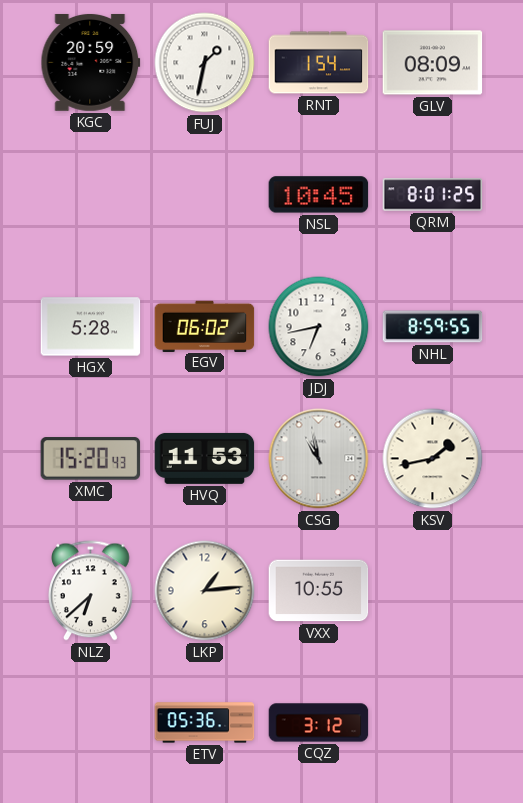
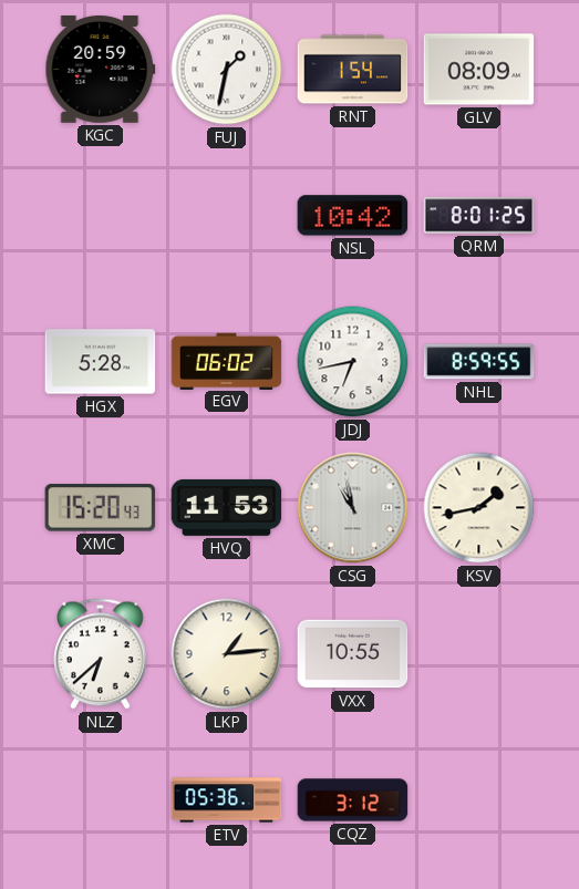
NSL: 10:45 -> 10:42
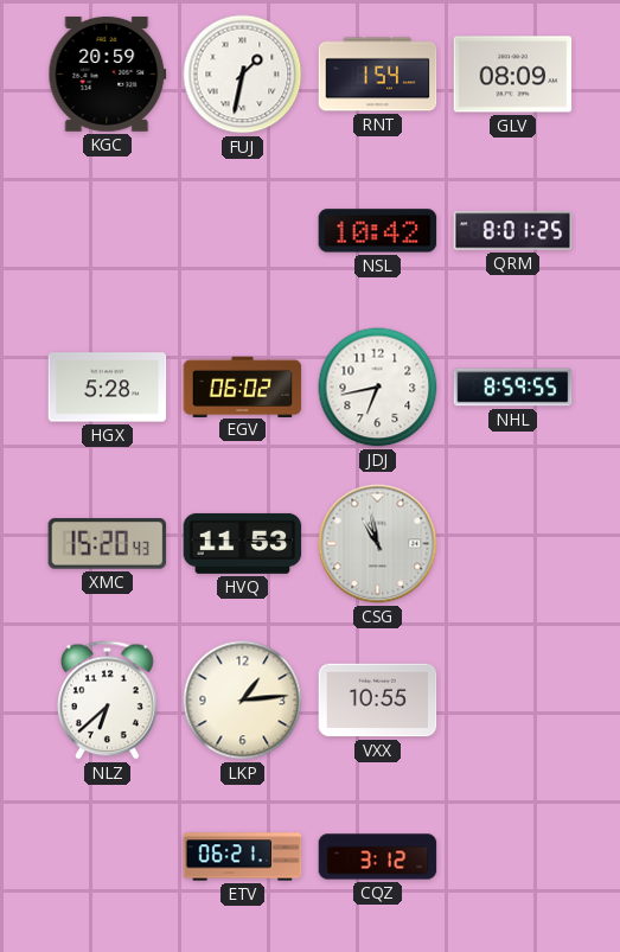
KSV: 1:43 -> none
ETV: 05:36 -> 06:21
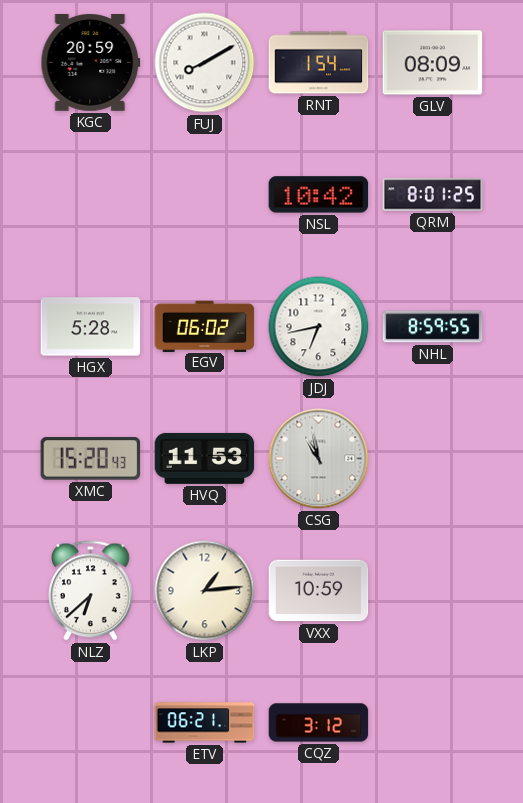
FUJ: 1:32 -> 8:10
VXX: 10:55 -> 10:59
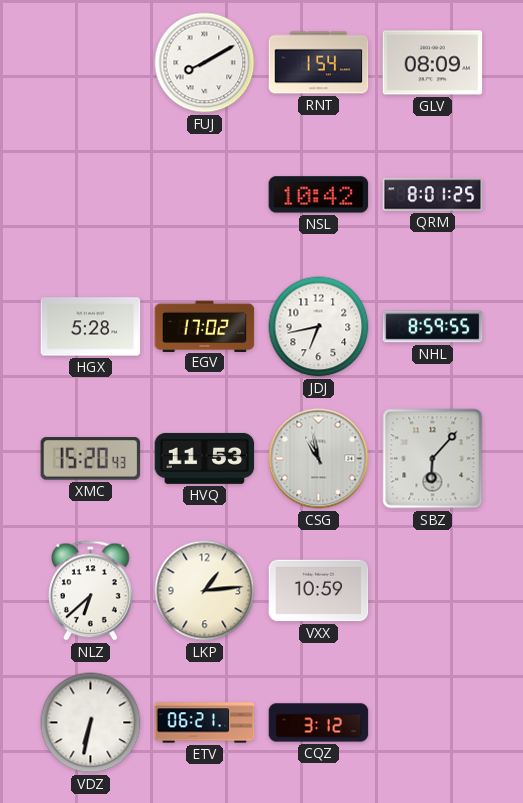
KGC: 20:59 -> none
EGV: 06:02 -> 17:02
SBZ: none -> 6:07
VDZ: none -> 6:32
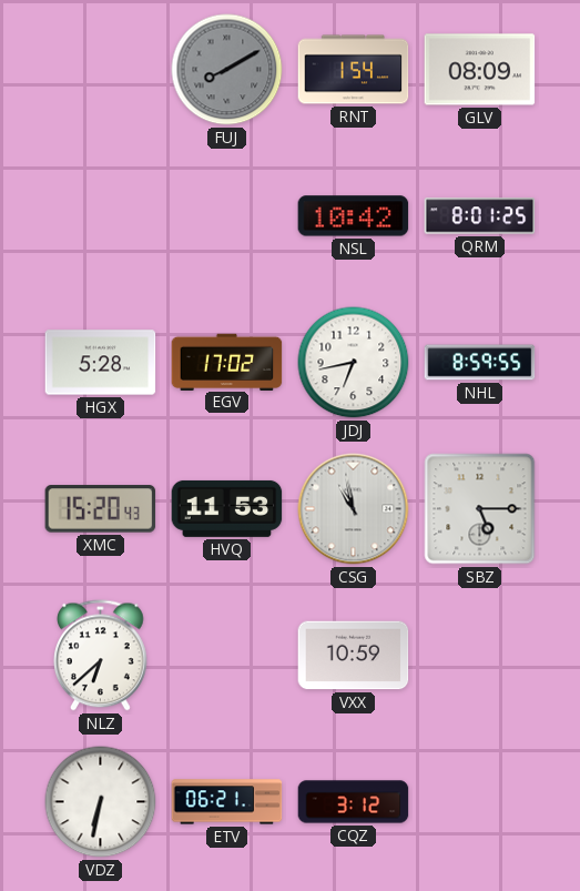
FUJ dial: white -> grey
SBZ: 6:07 -> 5:15
LKP: 1:14 -> none
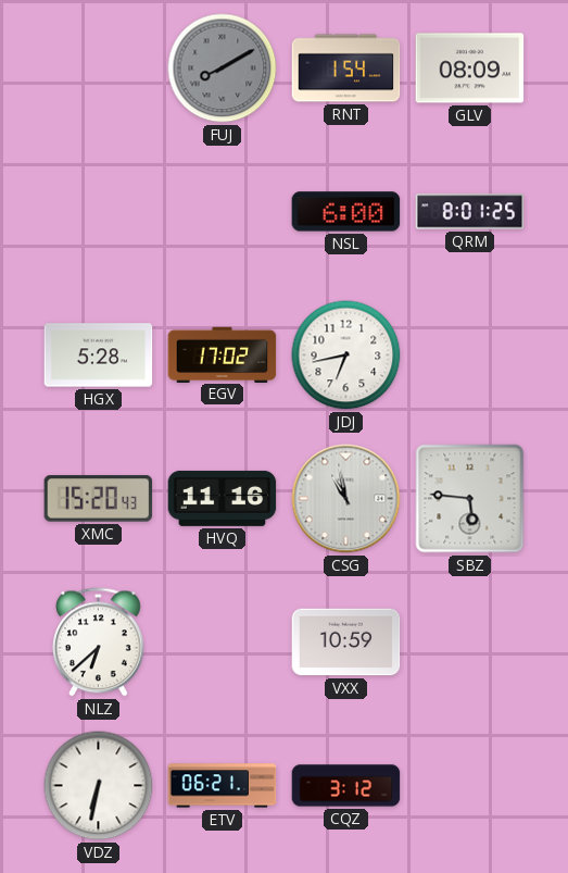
NSL: 10:42 -> 6:00
NHL: 8:59 -> none
HVQ: 11:53 -> 11:16
SBZ: 5:15 -> 5:46
